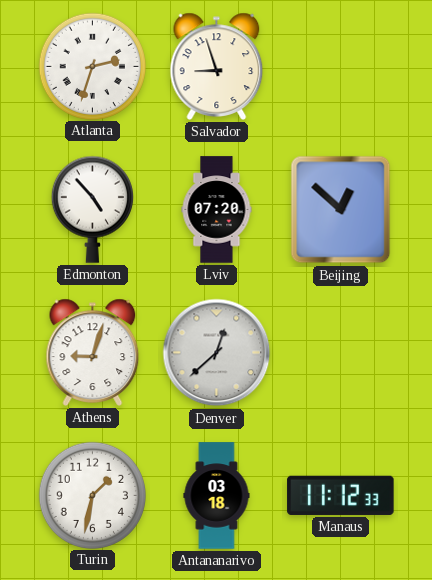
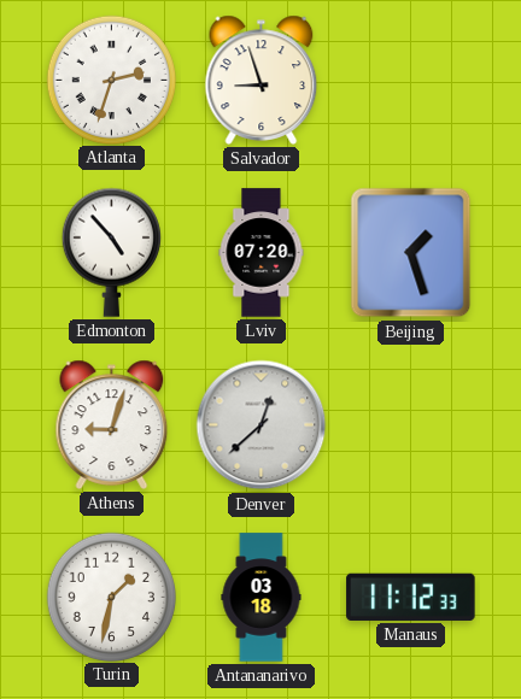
Beijing: 12:52 -> 1:27
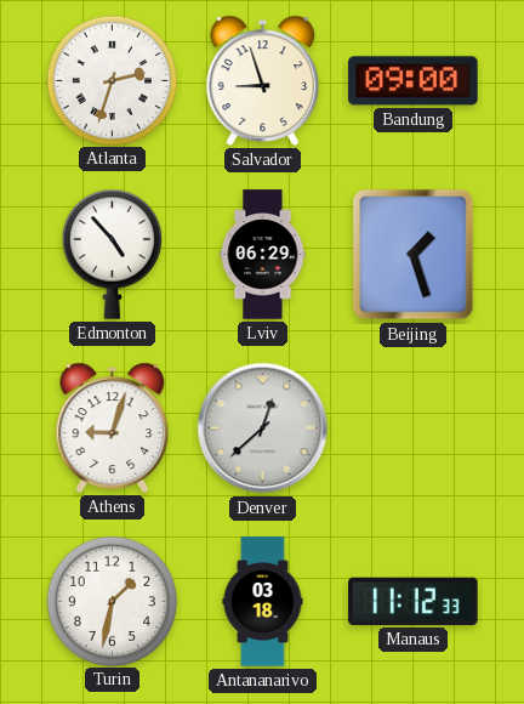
Bandung: none -> 09:00
Lviv: 07:20 -> 06:29
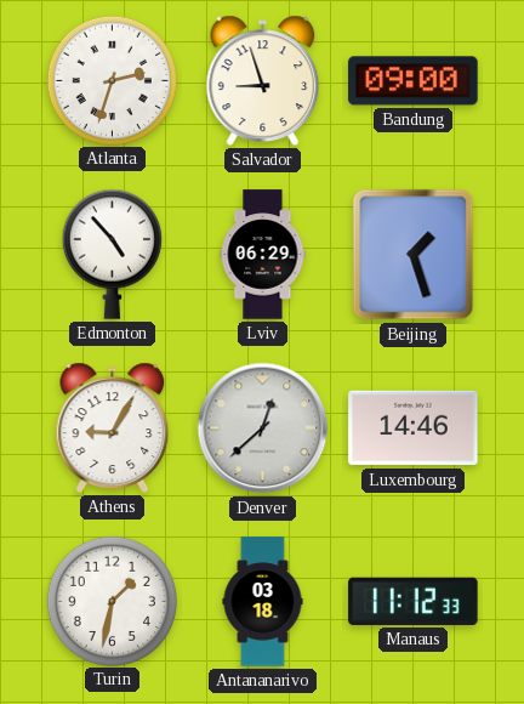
Athens: 9:03 -> 9:05
Luxembourg: none -> 14:46
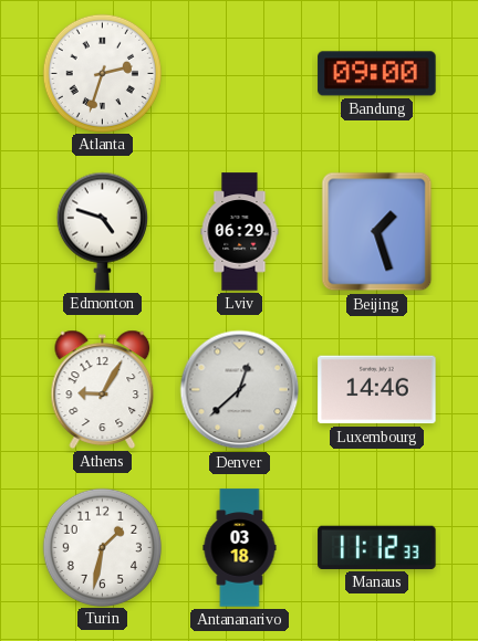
Salvador: 8:57 -> none
Edmonton: 4:53 -> 4:48
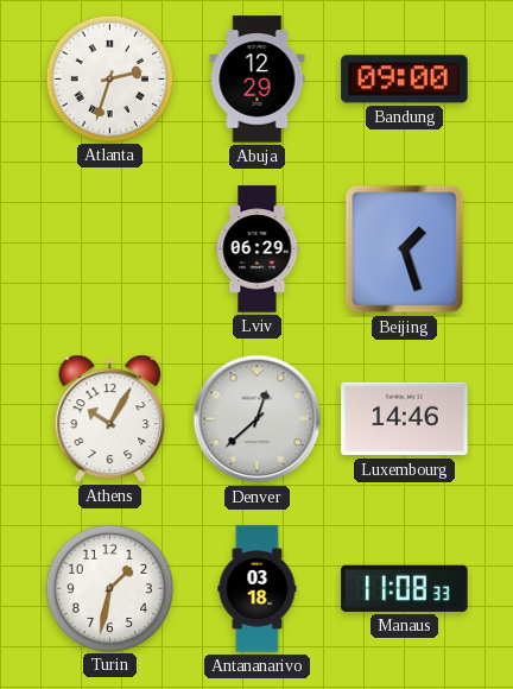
Abuja: none -> 12:29
Edmonton: 4:48 -> none
Athens: 9:05 -> 10:05
Manaus: 11:12 -> 11:08
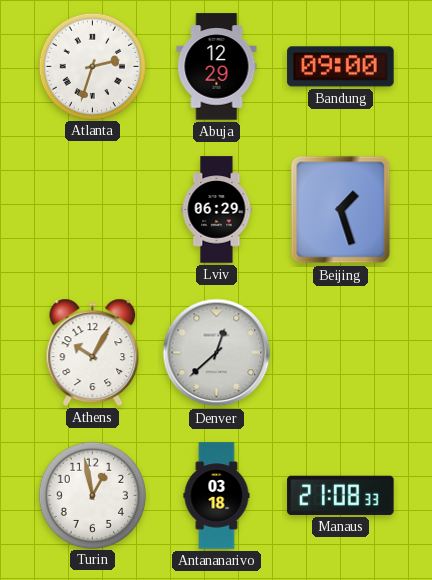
Luxembourg: 14:46 -> none
Turin: 1:32 -> 12:58
Manaus: 11:08 -> 21:08
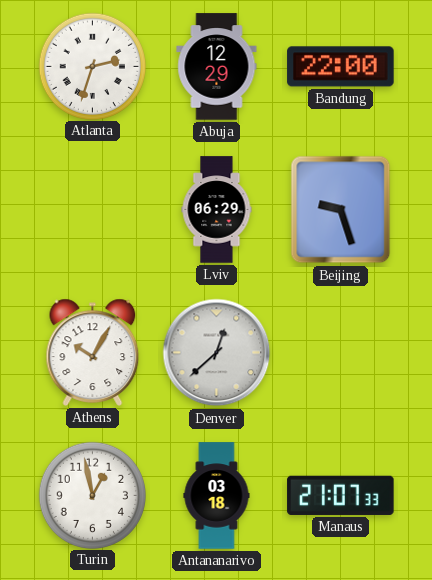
Bandung: 09:00 -> 22:00
Beijing: 1:27 -> 9:27
Manaus: 21:08 -> 21:07
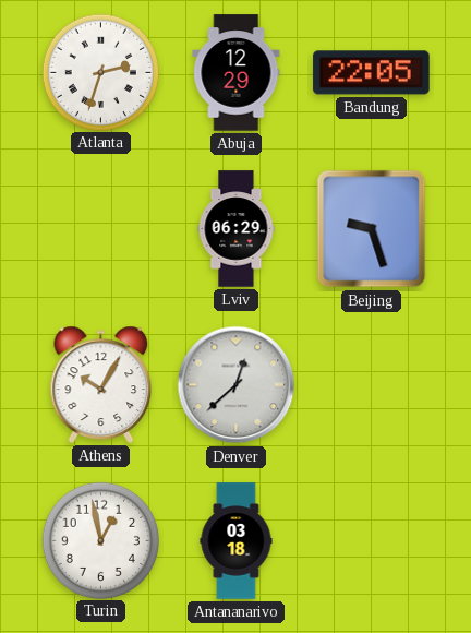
Bandung: 22:00 -> 22:05
Manaus: 21:07 -> none
